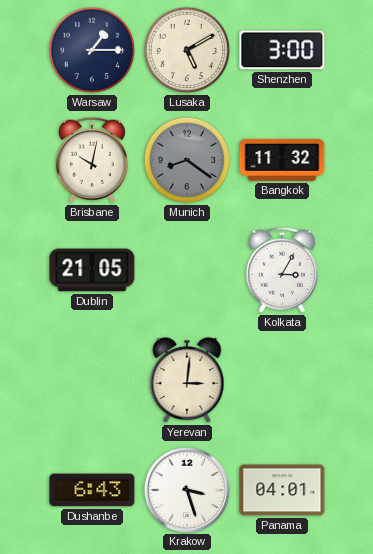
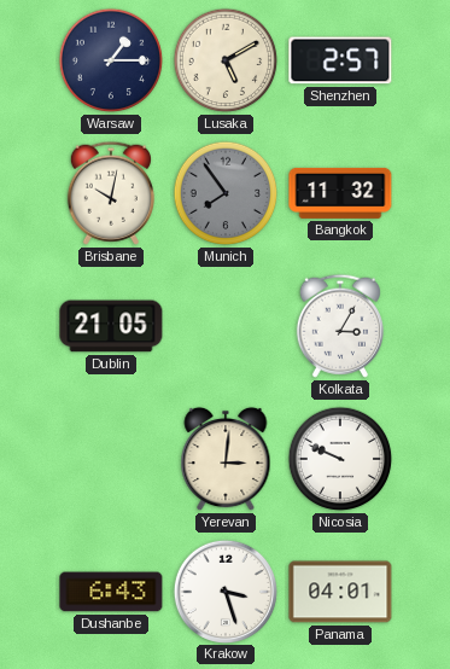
Shenzhen: 3:00 -> 2:57
Munich: 8:21 -> 7:54
Nicosia: none -> 9:49
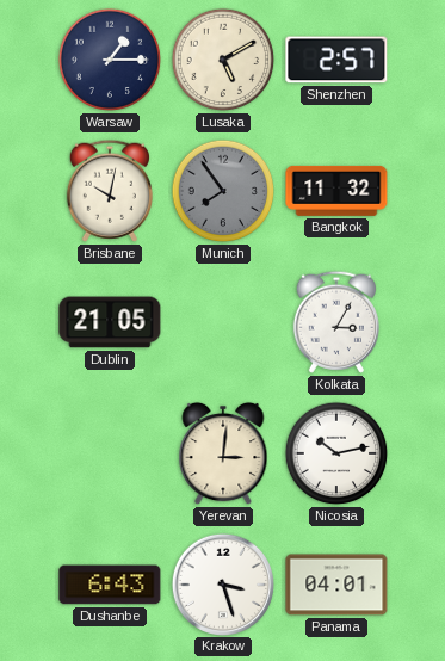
Nicosia: 9:49 -> 10:13
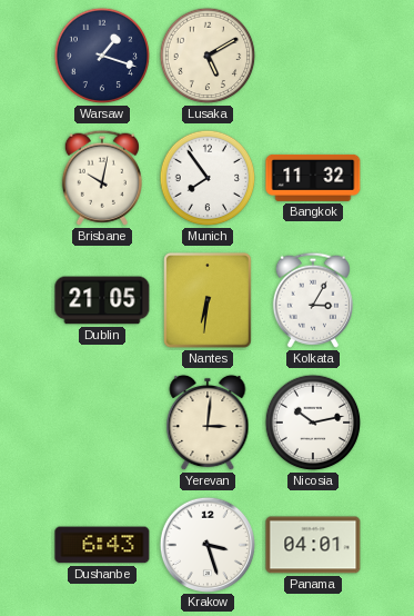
Warsaw: 1:15 -> 1:18
Shenzhen: 2:57 -> none
Munich dial: grey -> white
Nantes: none -> 6:31
